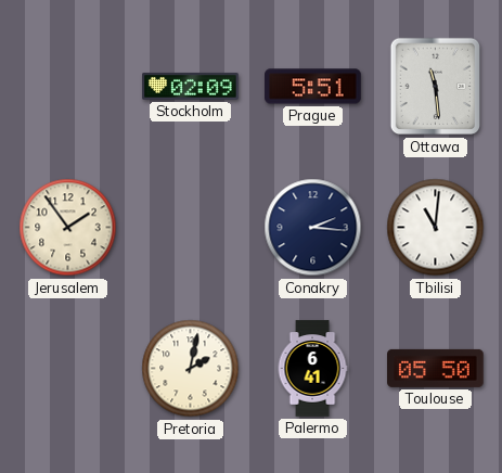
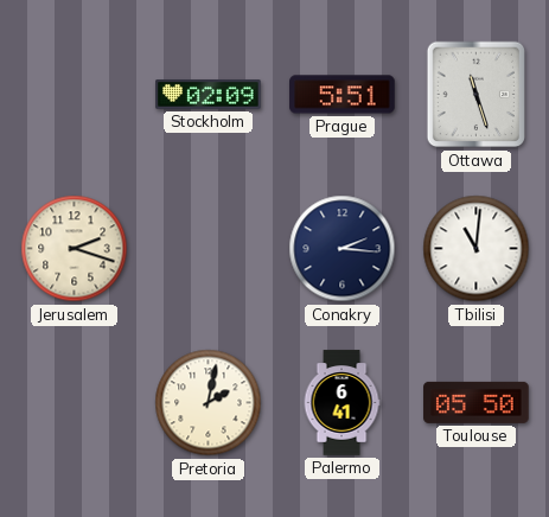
Ottawa: 11:29 -> 11:27
Jerusalem: 1:54 -> 2:18
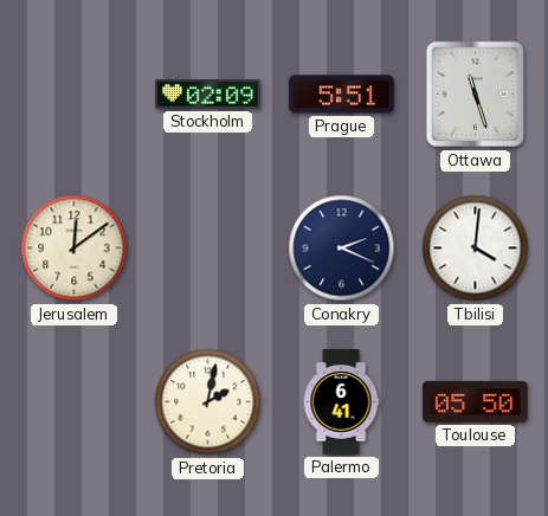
Jerusalem: 2:18 -> 12:09
Conakry: 2:16 -> 2:19
Tbilisi: 11:01 -> 4:01
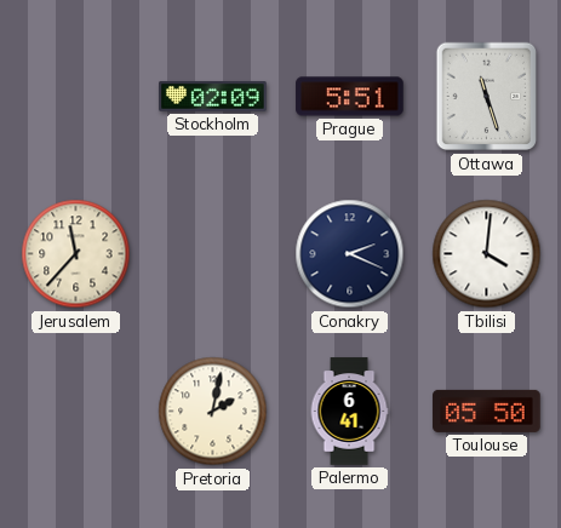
Jerusalem: 12:09 -> 11:37
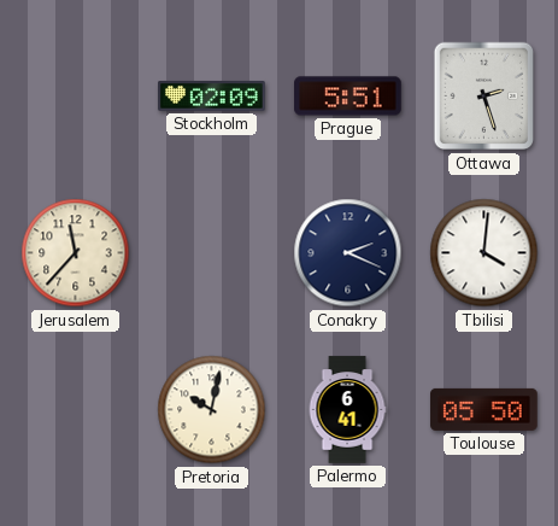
Ottawa: 11:27 -> 2:27
Pretoria: 2:02 -> 10:02
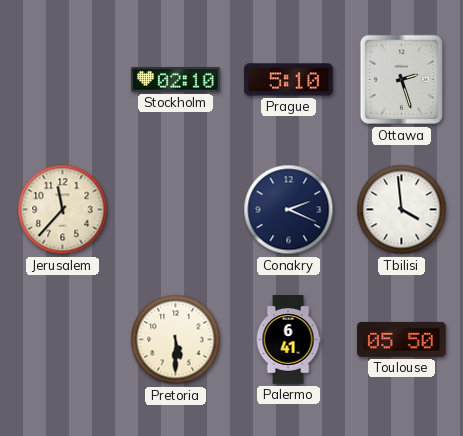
Stockholm: 02:09 -> 02:10
Prague: 5:51 -> 5:10
Tbilisi: 4:01 -> 3:59
Pretoria: 10:02 -> 5:30
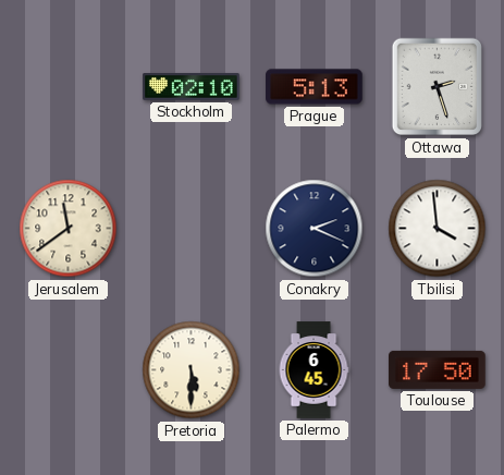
Prague: 5:10 -> 5:13
Jerusalem: 11:37 -> 11:39
Palermo: 6:41 -> 6:45
Toulouse: 05:50 -> 17:50
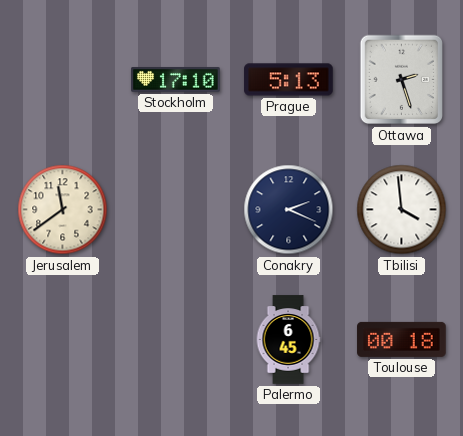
Stockholm: 02:10 -> 17:10
Pretoria: 5:30 -> none
Toulouse: 17:50 -> 00:18
